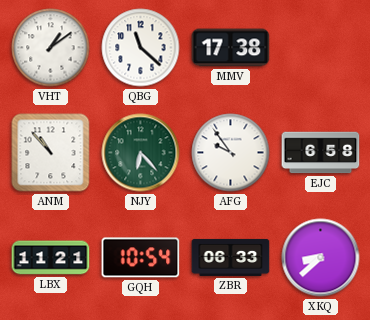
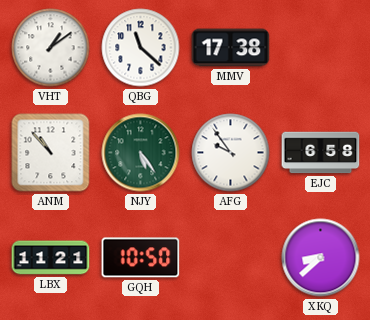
NJY: 6:23 -> 5:24
GQH: 10:54 -> 10:50
ZBR: 06:33 -> none
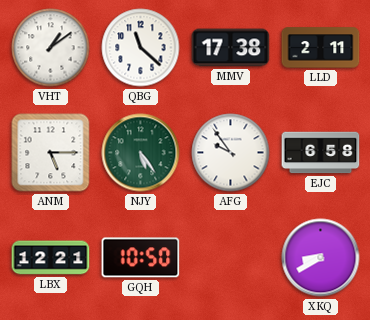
LLD: none -> 2:11
ANM: 10:53 -> 5:15
LBX: 11:21 -> 12:21
XKQ: 8:38 -> 8:40
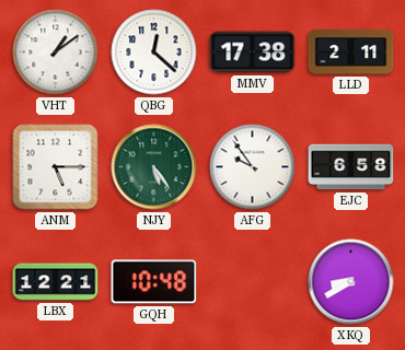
QBG: 11:22 -> 12:22
GQH: 10:50 -> 10:48
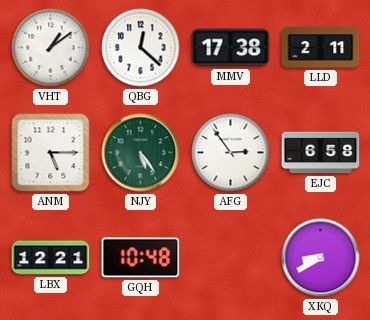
AFG: 9:54 -> 2:54
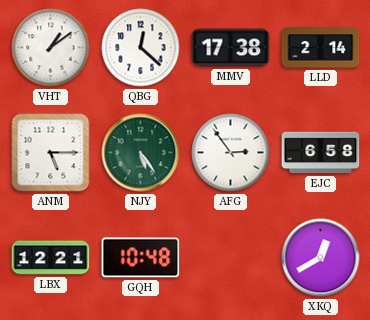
LLD: 2:11 -> 2:14
XKQ: 8:40 -> 12:40
